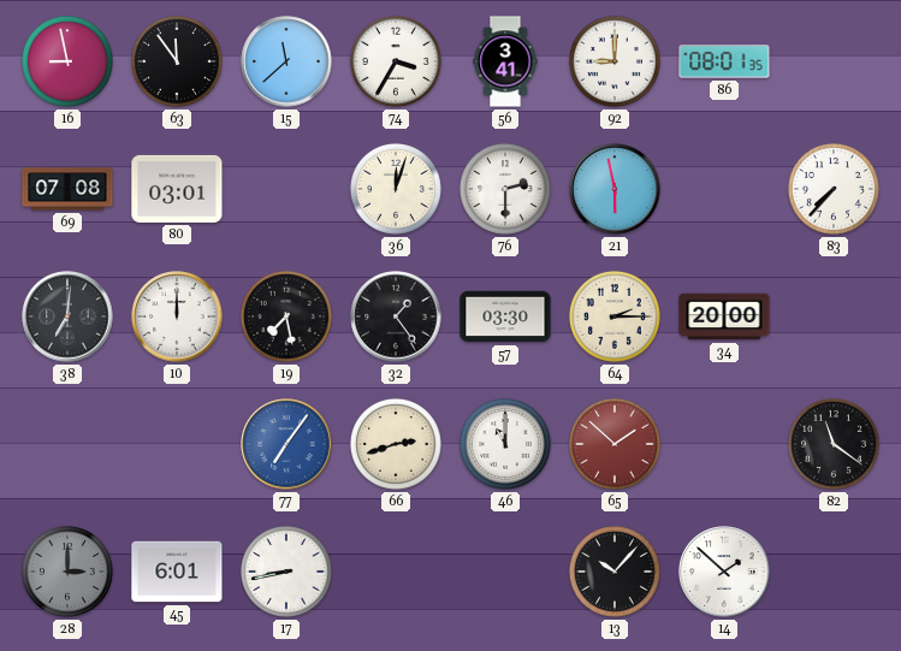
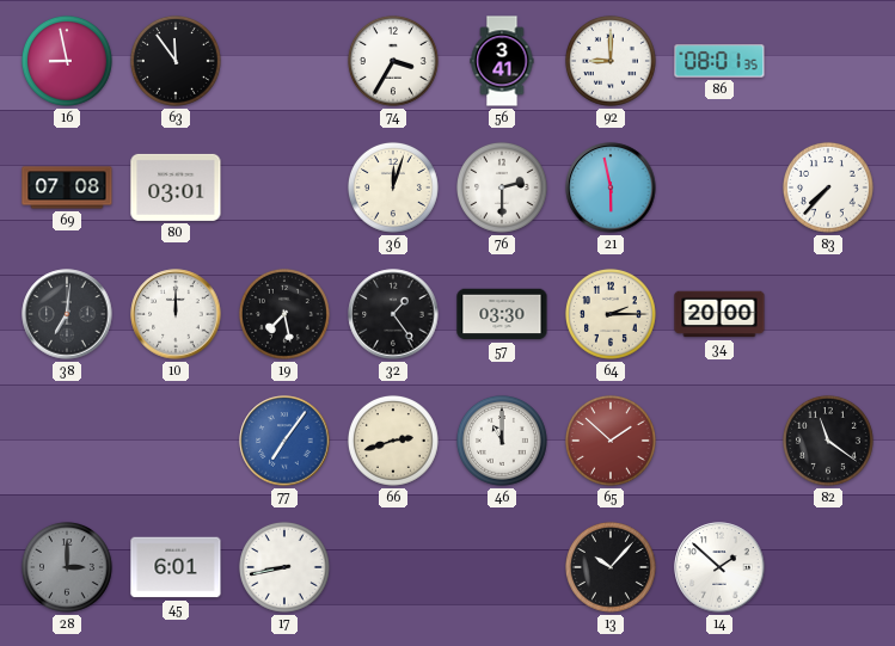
15: 11:38 -> none
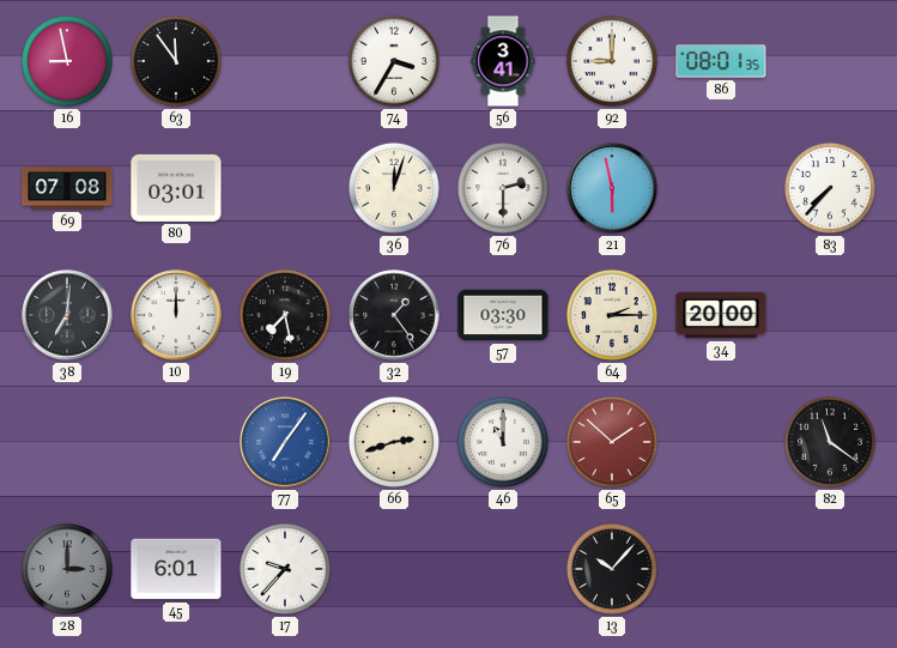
17: 8:43 -> 9:37
14: 1:52 -> none
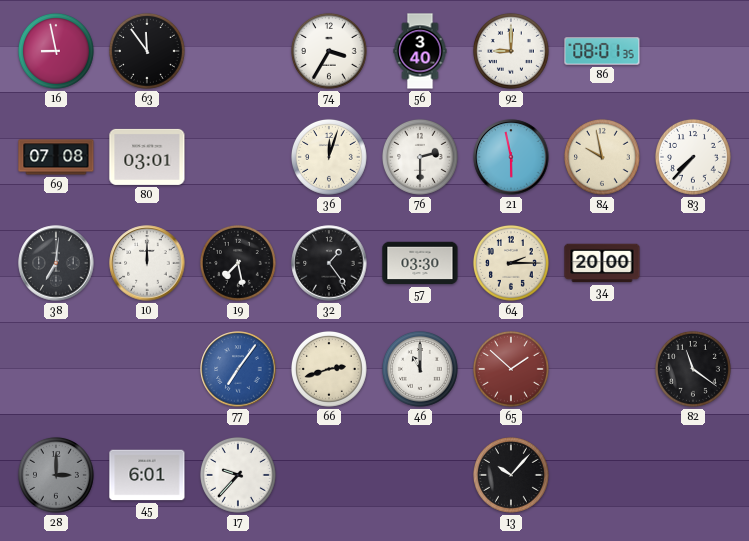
56: 3:41 -> 3:40
84: none -> 9:58
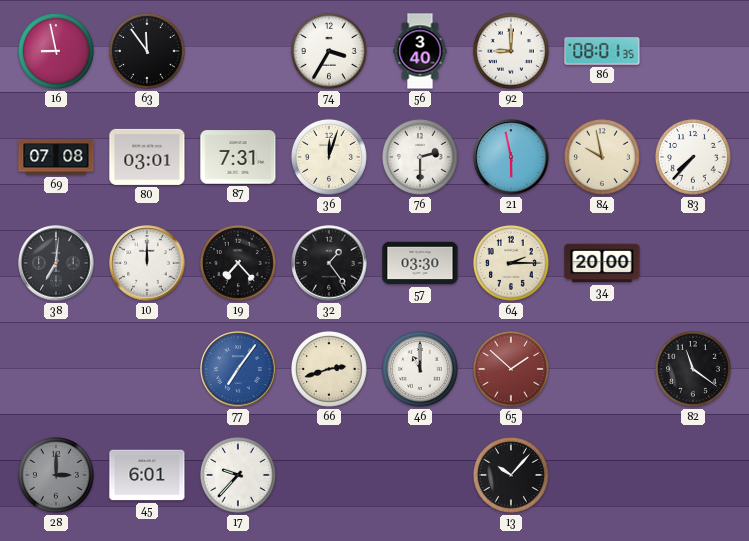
87: none -> 7:31
19: 7:28 -> 7:23
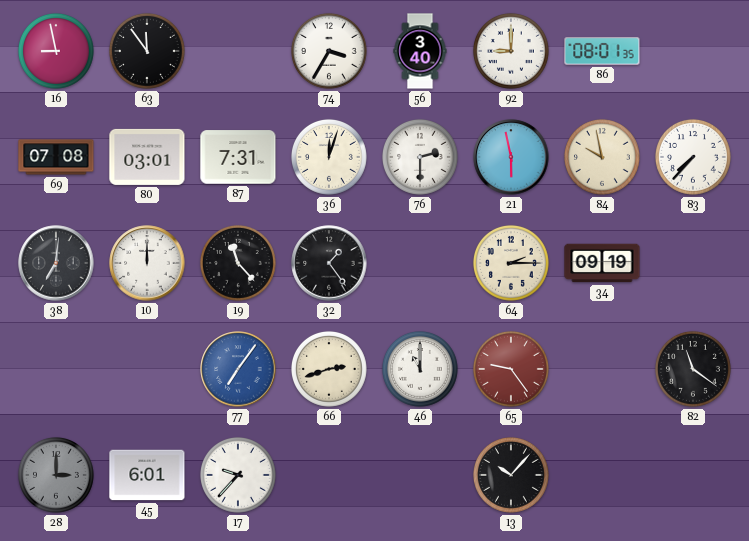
19: 7:23 -> 11:23
57: 03:30 -> none
34: 20:00 -> 09:19
65: 1:52 -> 9:24
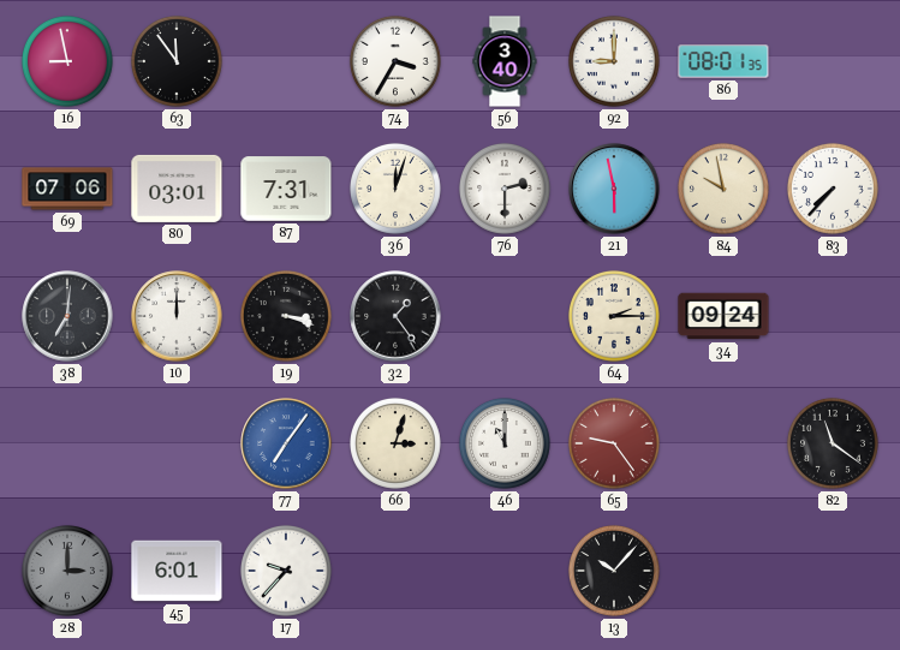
69: 07:08 -> 07:06
19: 11:23 -> 3:18
34: 09:19 -> 09:24
66: 2:42 -> 3:03
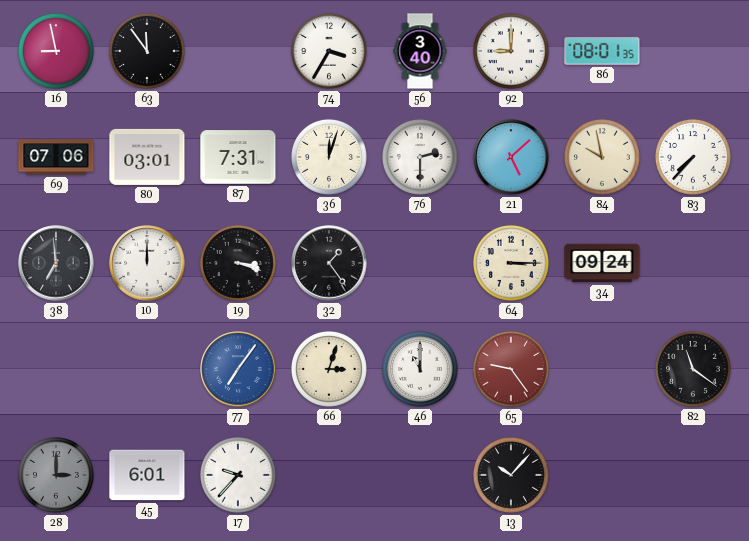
21: 5:58 -> 5:08
38: 7:01 -> 6:59
64: 2:15 -> 3:15
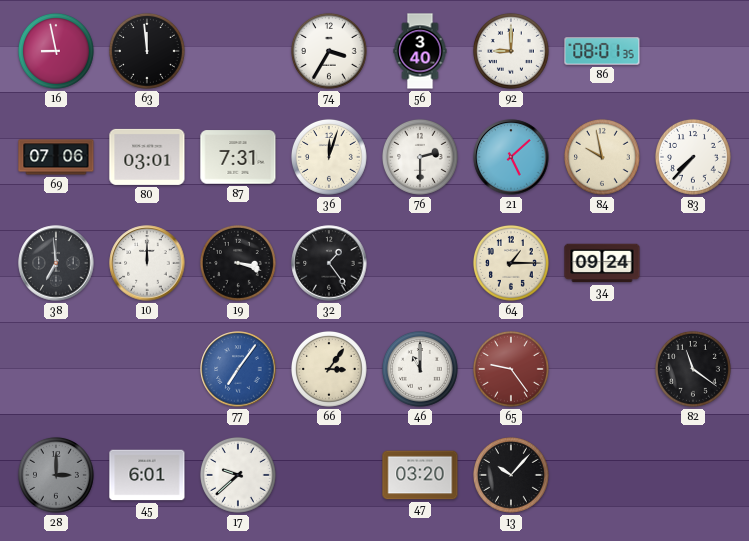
63: 11:54 -> 11:59
64: 3:15 -> 1:15
66: 3:03 -> 3:06
17: 9:37 -> 9:38
47: none -> 03:20
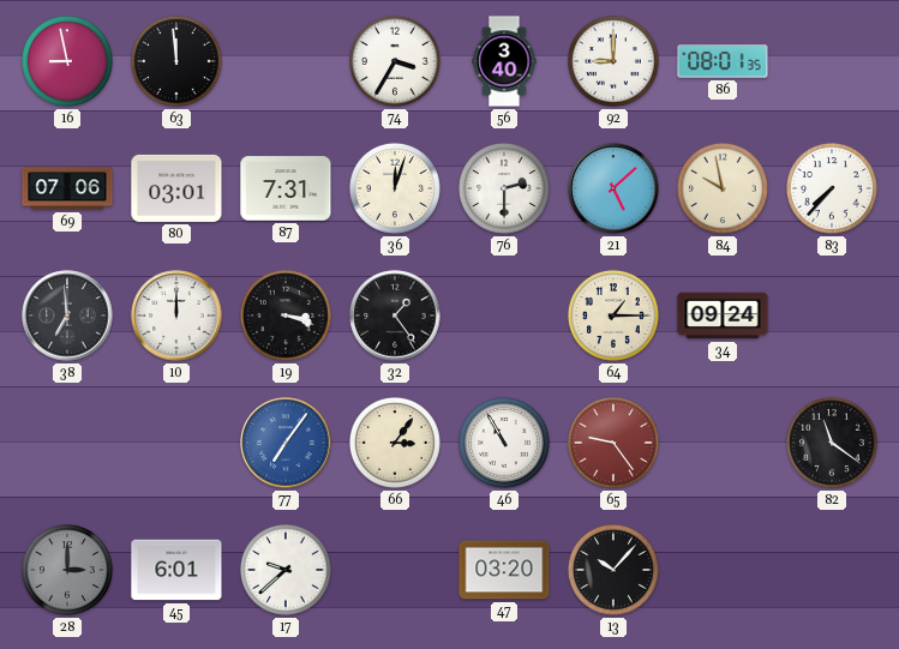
46: 11:00 -> 10:55
